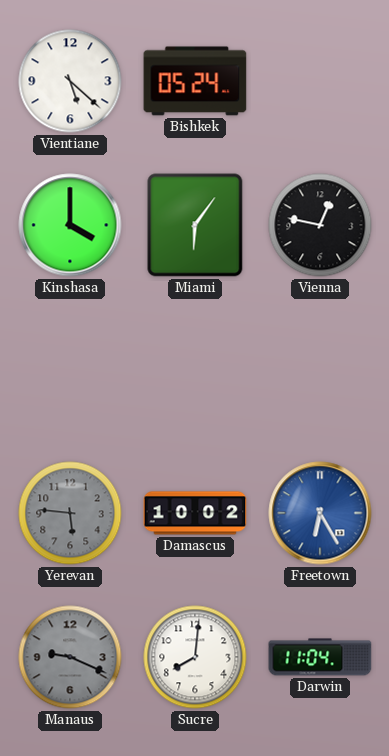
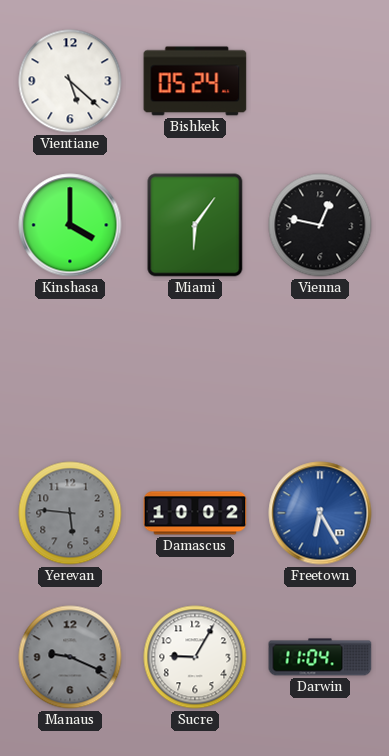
Sucre: 8:01 -> 9:05
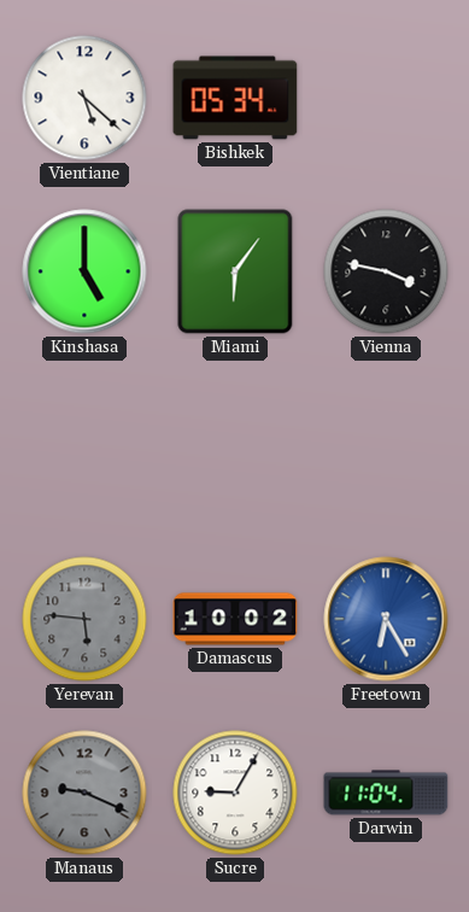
Bishkek: 05:24 -> 05:34
Kinshasa: 4:00 -> 5:00
Vienna: 12:47 -> 3:47
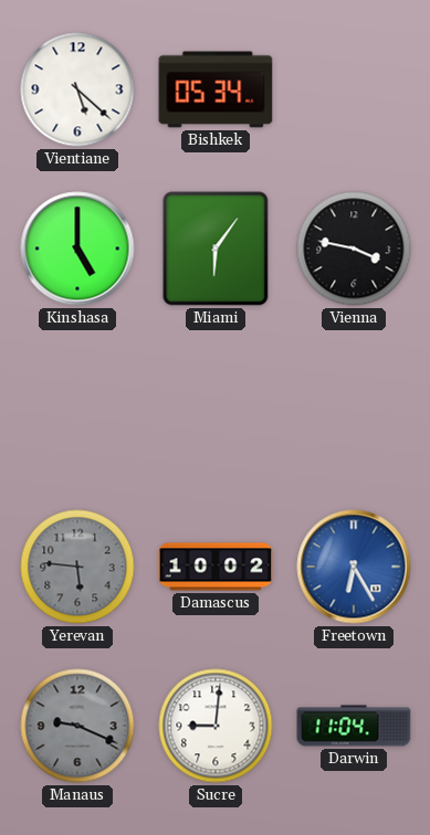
Sucre: 9:05 -> 9:01
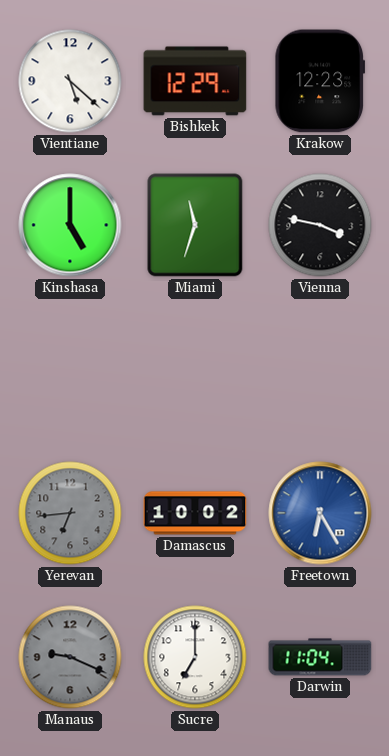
Bishkek: 05:34 -> 12:29
Krakow: none -> 12:23
Miami: 6:06 -> 11:33
Yerevan: 5:46 -> 6:44
Sucre: 9:01 -> 7:00
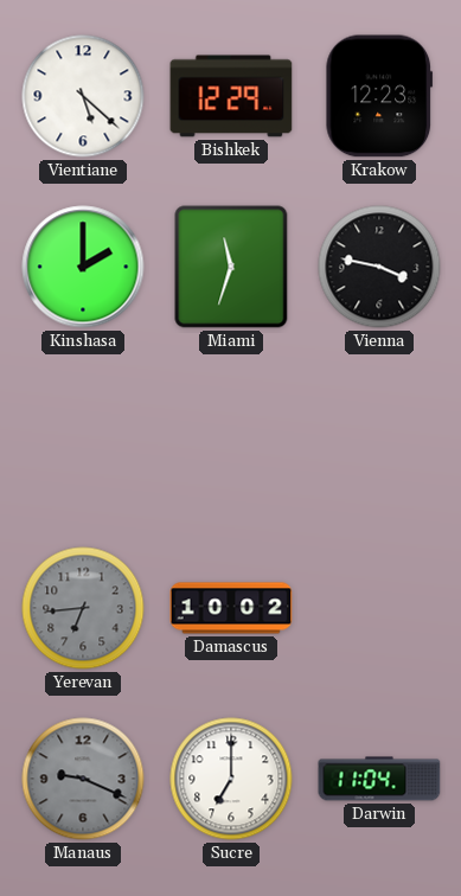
Kinshasa: 5:00 -> 2:00
Freetown: 6:25 -> none
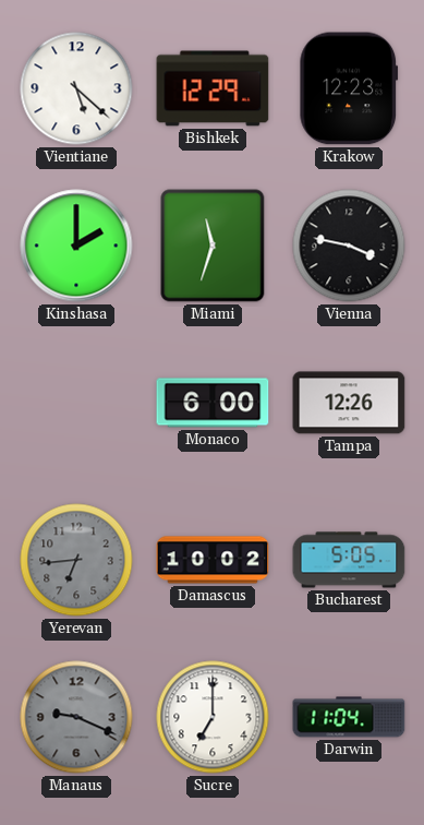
Monaco: none -> 6:00
Tampa: none -> 12:26
Bucharest: none -> 5:05
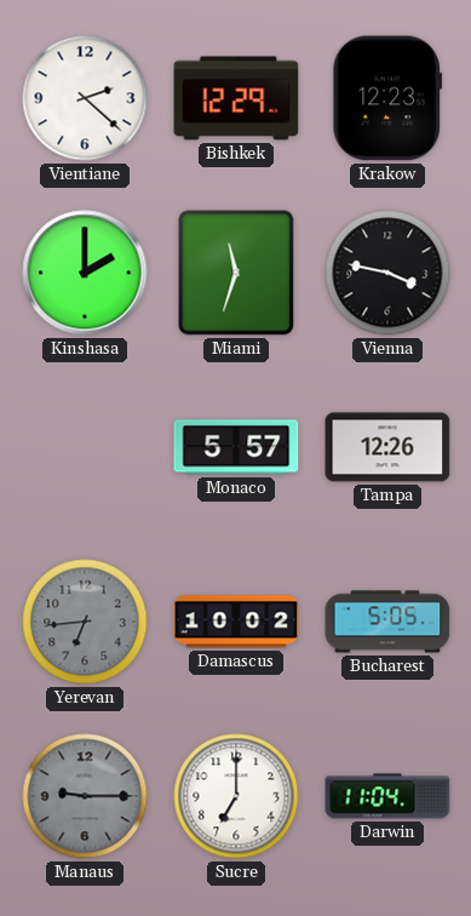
Vientiane: 5:22 -> 2:22
Monaco: 6:00 -> 5:57
Manaus: 9:19 -> 9:15
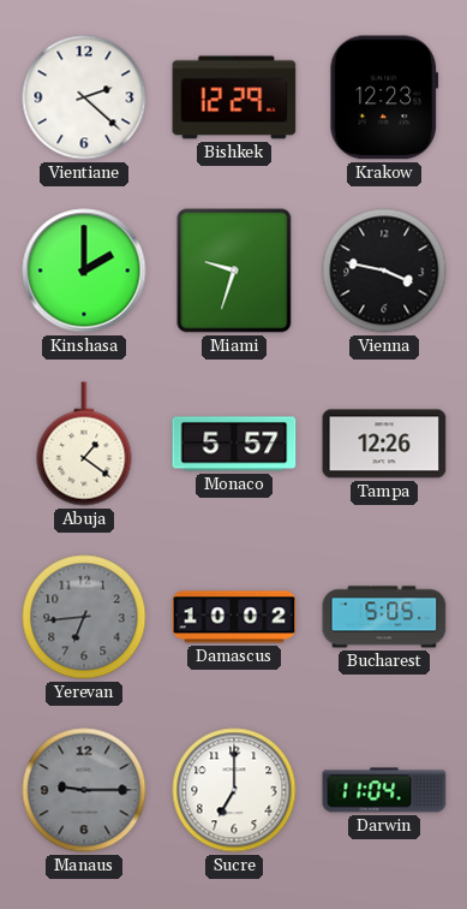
Miami: 11:33 -> 9:33
Abuja: none -> 1:21
